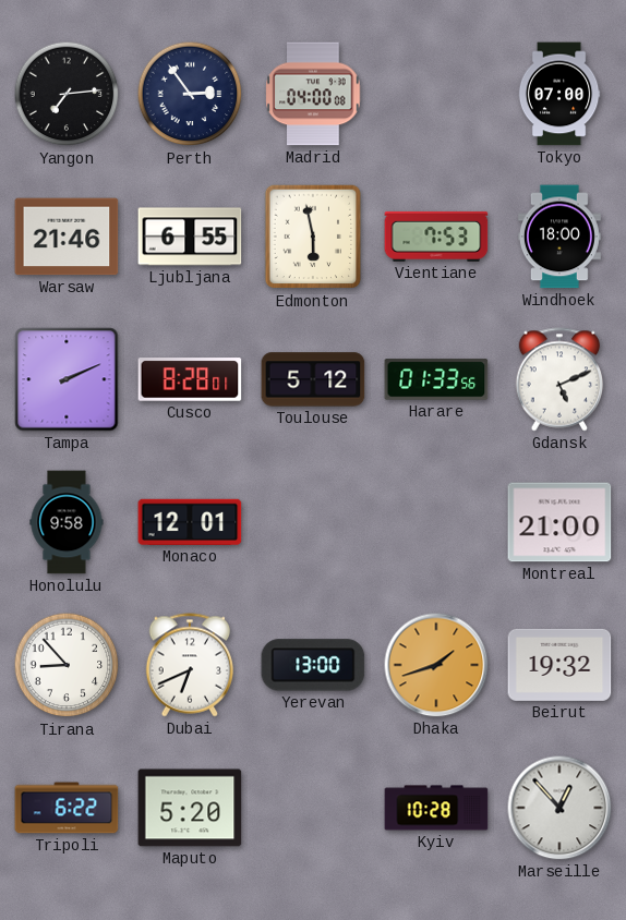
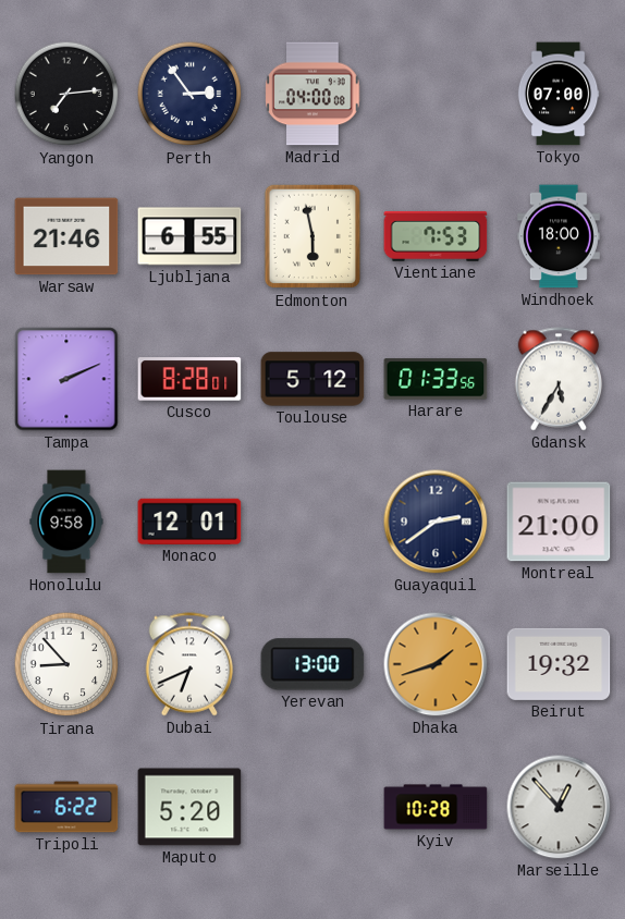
Gdansk: 5:11 -> 5:35
Guayaquil: none -> 2:39
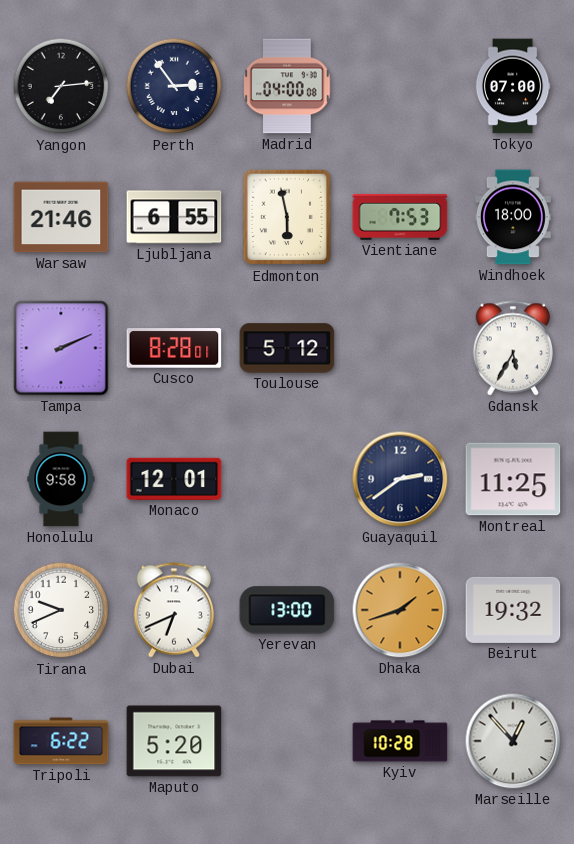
Harare: 01:33 -> none
Montreal: 21:00 -> 11:25
Tirana: 8:53 -> 9:41
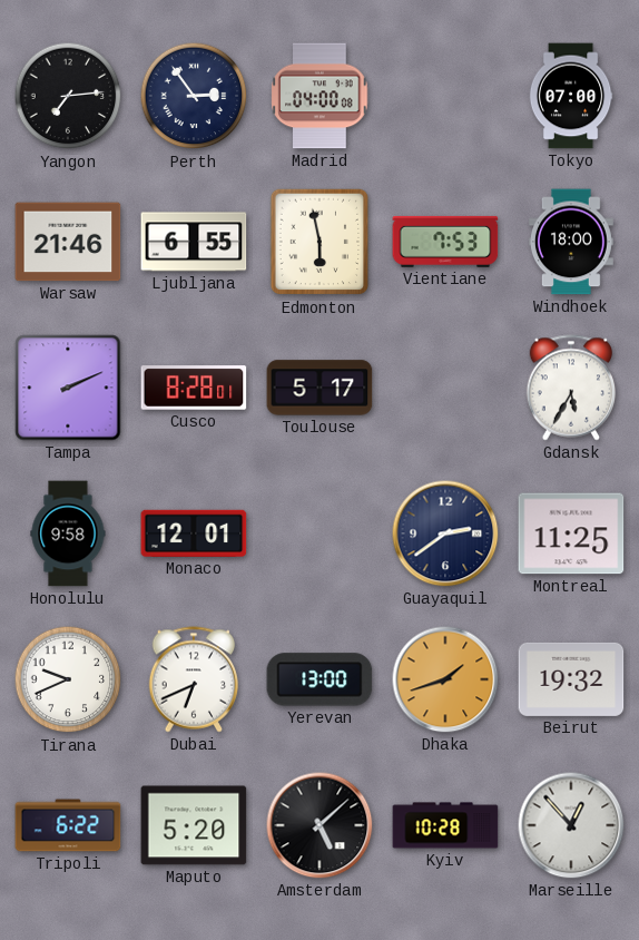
Toulouse: 5:12 -> 5:17
Amsterdam: none -> 5:08
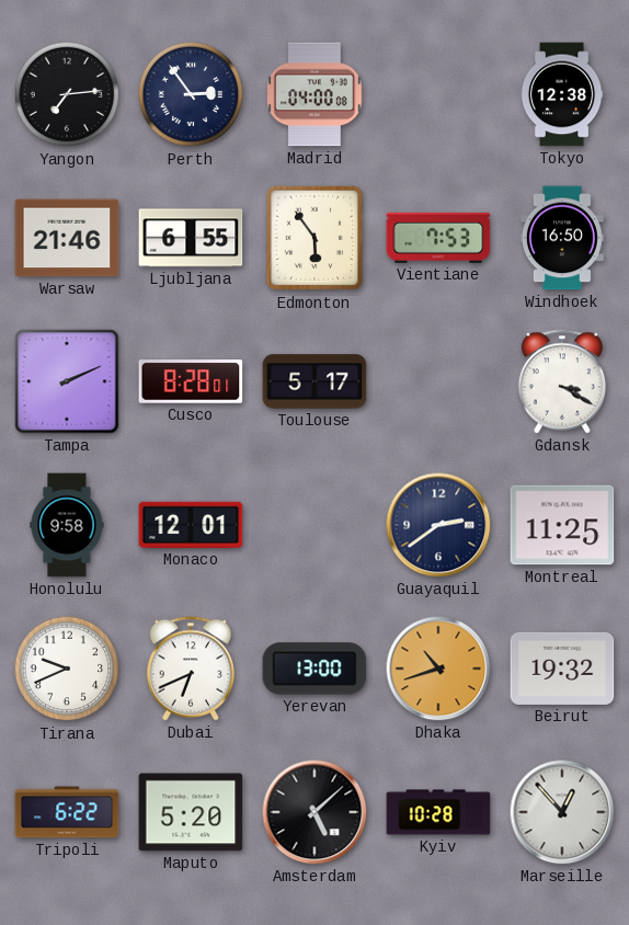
Tokyo: 07:00 -> 12:38
Edmonton: 5:58 -> 5:54
Windhoek: 18:00 -> 16:50
Gdansk: 5:35 -> 3:20
Dhaka: 1:42 -> 10:42
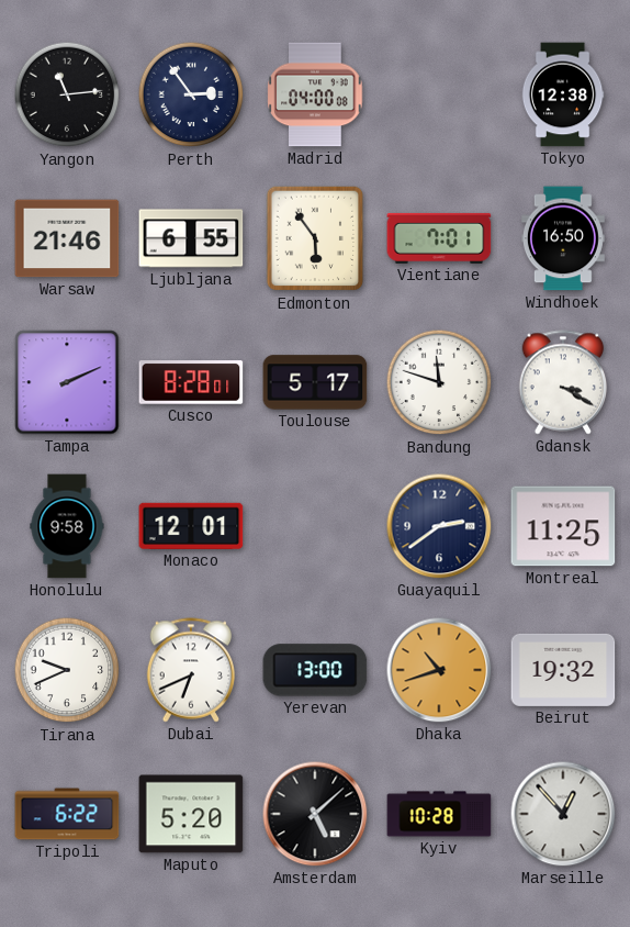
Yangon: 7:14 -> 11:14
Vientiane: 7:53 -> 7:01
Bandung: none -> 11:48
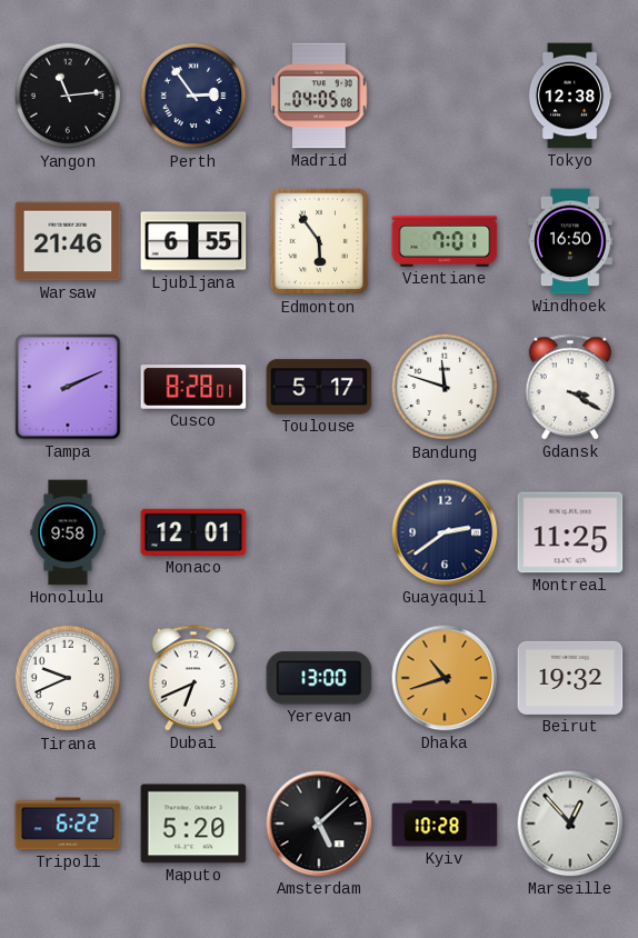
Madrid: 04:00 -> 04:05
